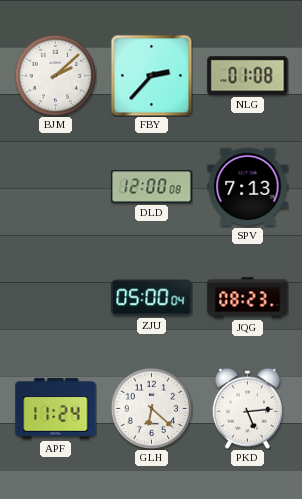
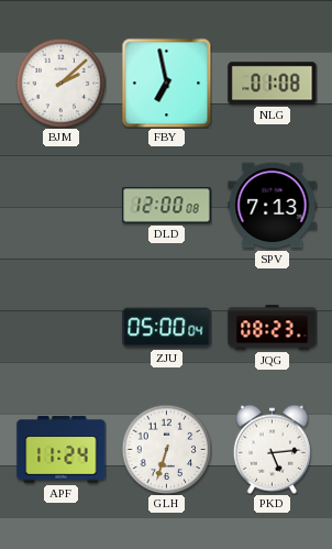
FBY: 2:37 -> 6:58
GLH: 6:22 -> 6:33
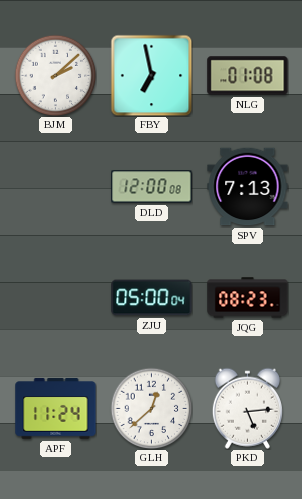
GLH: 6:33 -> 12:38
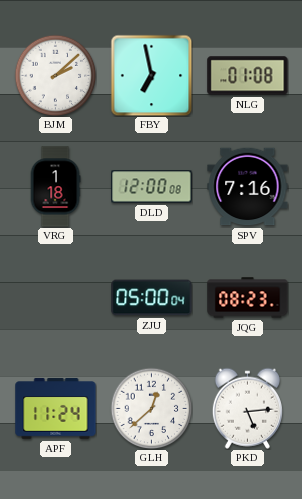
VRG: none -> 1:18
SPV: 7:13 -> 7:16
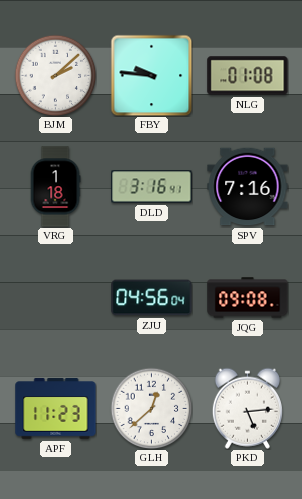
FBY: 6:58 -> 9:46
DLD: 12:00 -> 3:16
ZJU: 05:00 -> 04:56
JQG: 08:23 -> 09:08
APF: 11:24 -> 11:23
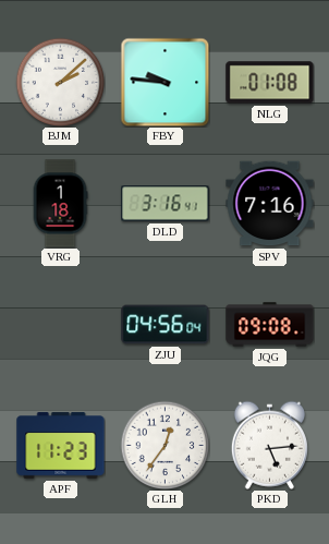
GLH: 12:38 -> 12:36
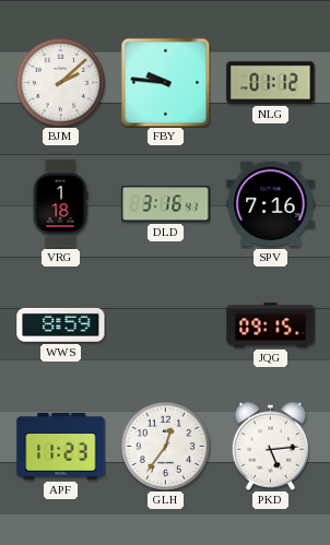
NLG: 01:08 -> 01:12
WWS: none -> 8:59
ZJU: 04:56 -> none
JQG: 09:08 -> 09:15
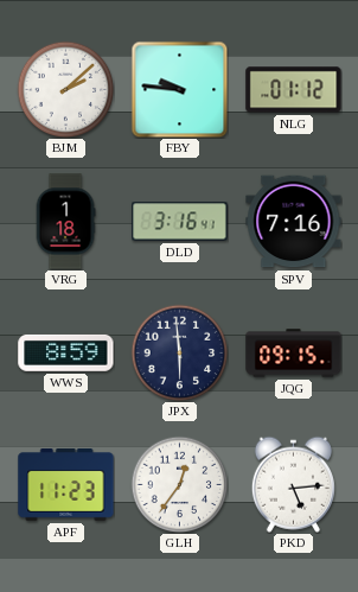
JPX: none -> 5:59
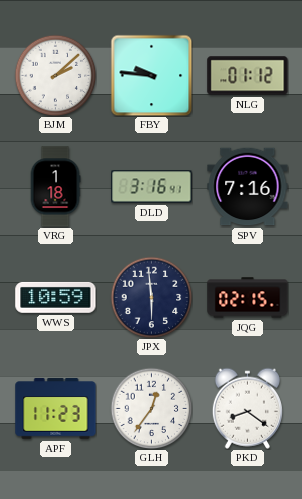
WWS: 8:59 -> 10:59
JQG: 09:15 -> 02:15
PKD: 5:14 -> 8:21
